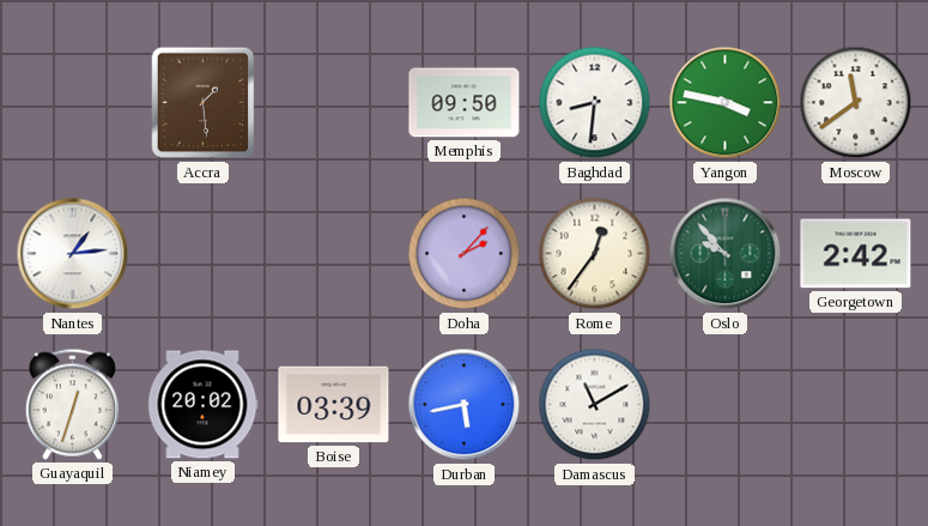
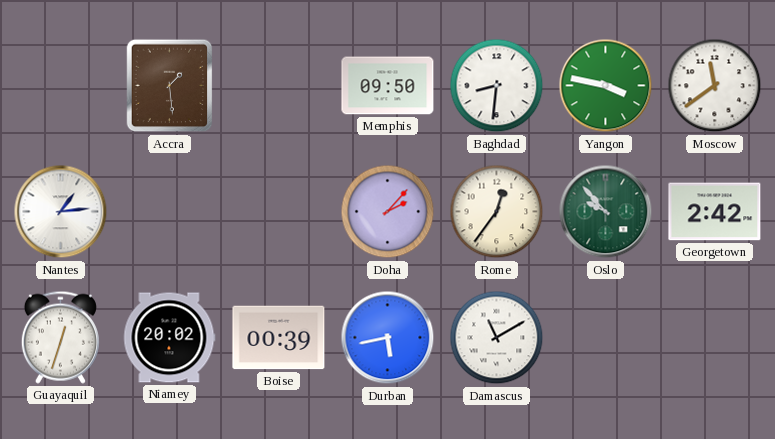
Boise: 03:39 -> 00:39
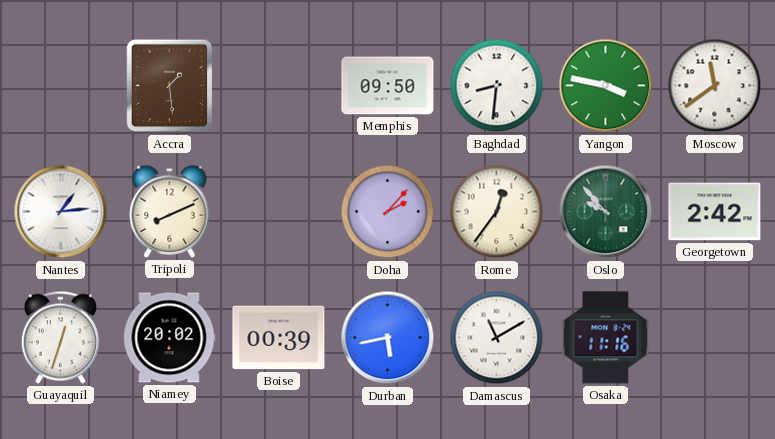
Tripoli: none -> 8:11
Osaka: none -> 11:16
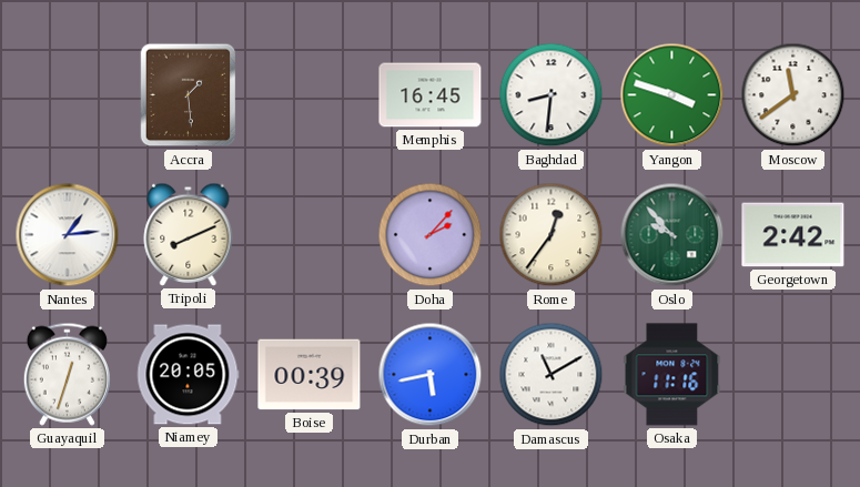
Memphis: 09:50 -> 16:45
Yangon: 3:47 -> 3:48
Niamey: 20:02 -> 20:05
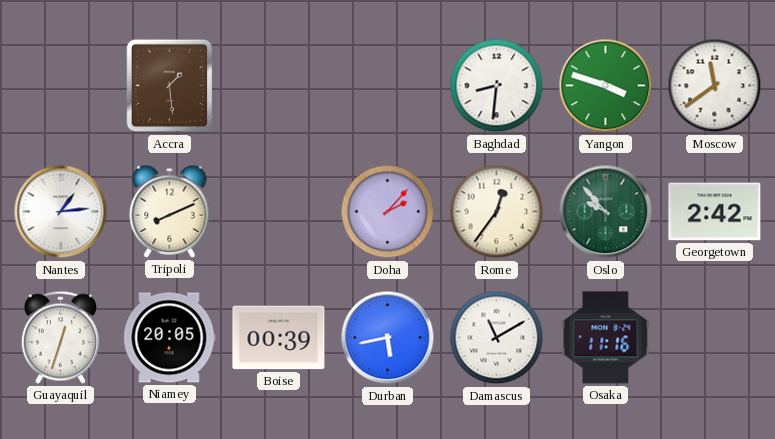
Memphis: 16:45 -> none
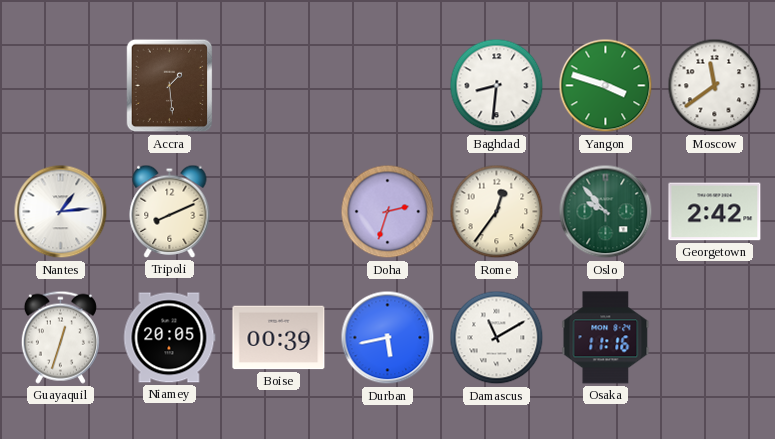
Doha: 2:07 -> 2:33
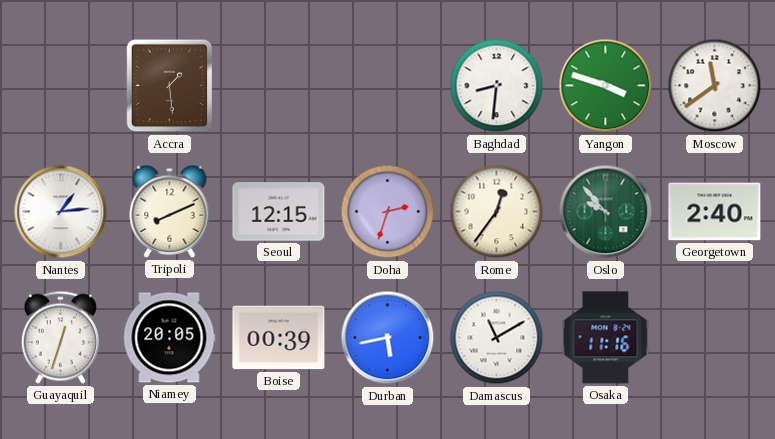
Seoul: none -> 12:15
Georgetown: 2:42 -> 2:40
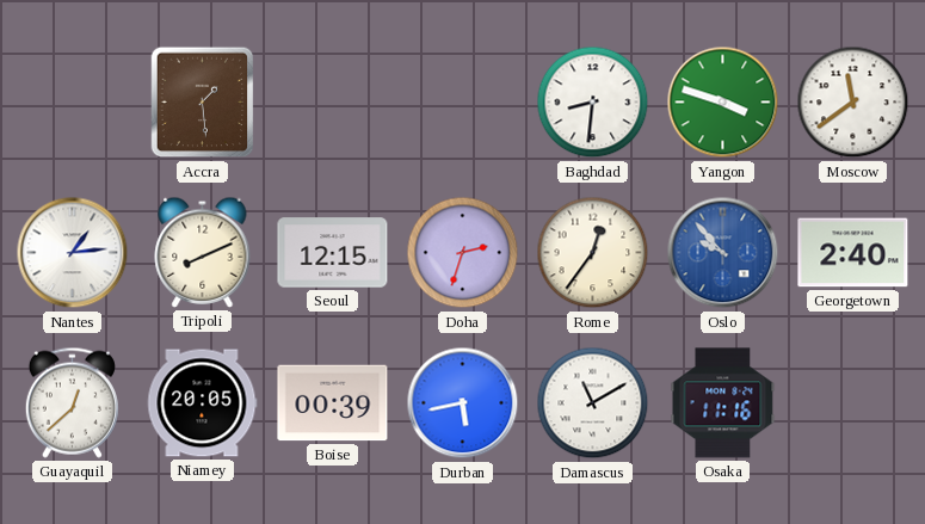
Oslo dial: green -> blue
Guayaquil: 12:33 -> 12:38
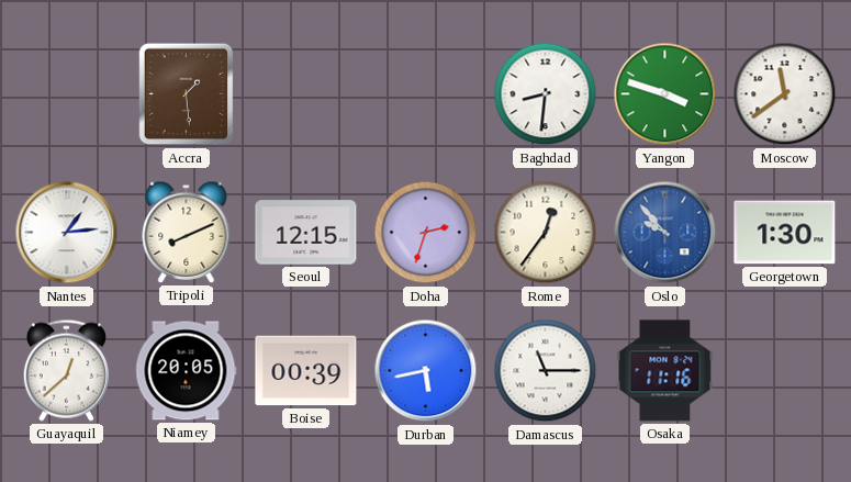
Georgetown: 2:40 -> 1:30
Damascus: 11:10 -> 11:15
